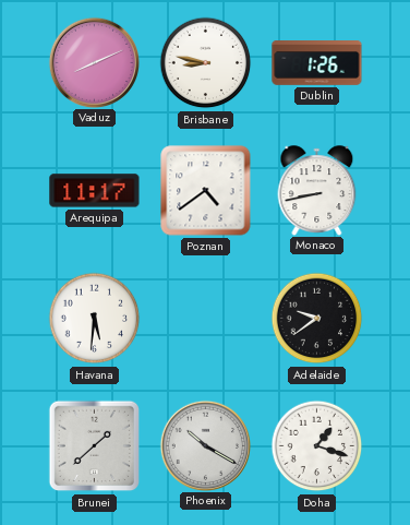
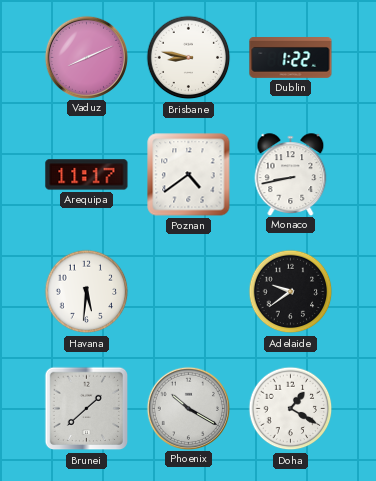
Dublin: 1:26 -> 1:22
Doha: 1:18 -> 1:20
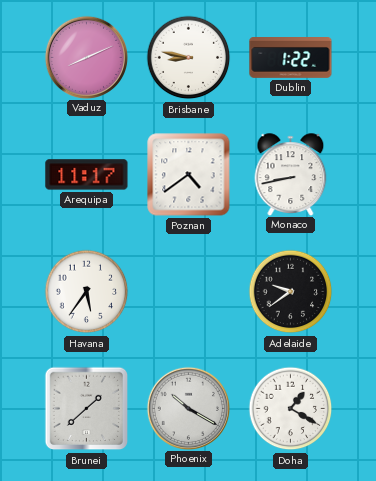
Havana: 5:31 -> 5:36
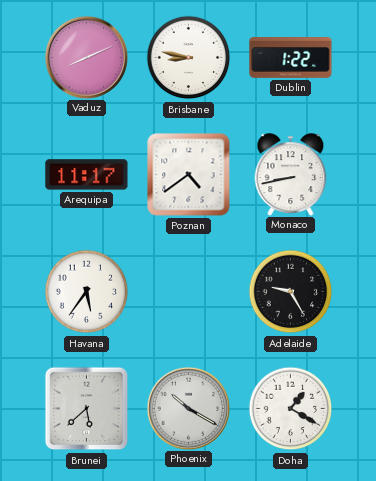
Adelaide: 9:39 -> 9:25
Brunei: 1:38 -> 5:38
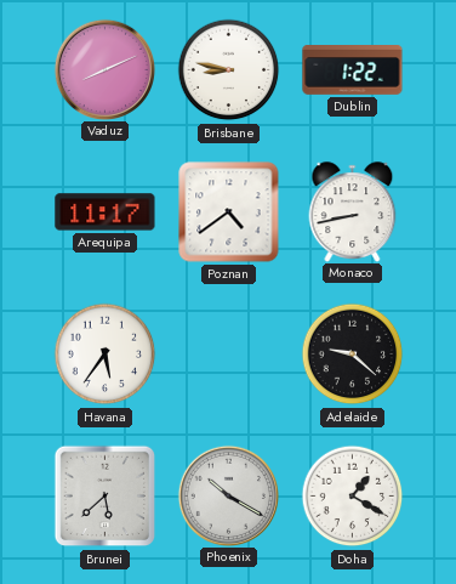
Adelaide: 9:25 -> 9:22
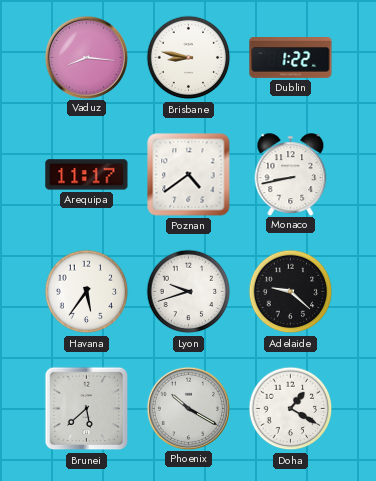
Vaduz: 8:11 -> 8:16
Lyon: none -> 9:42
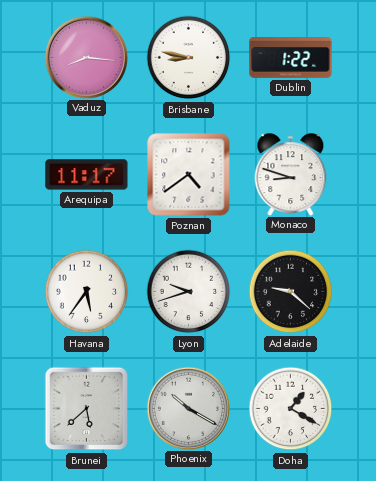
Monaco: 8:43 -> 8:48
